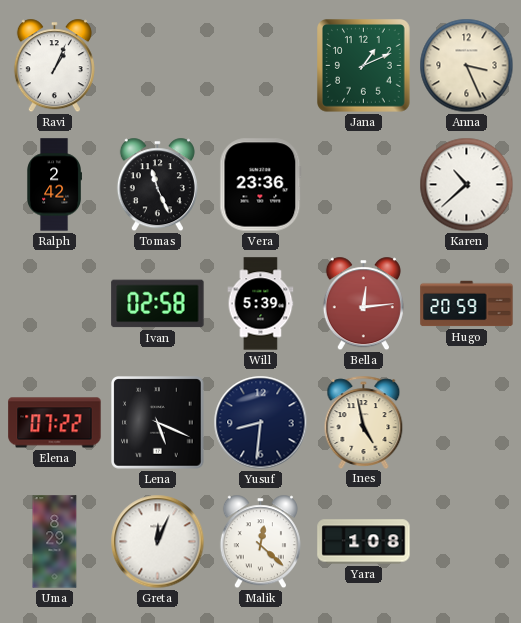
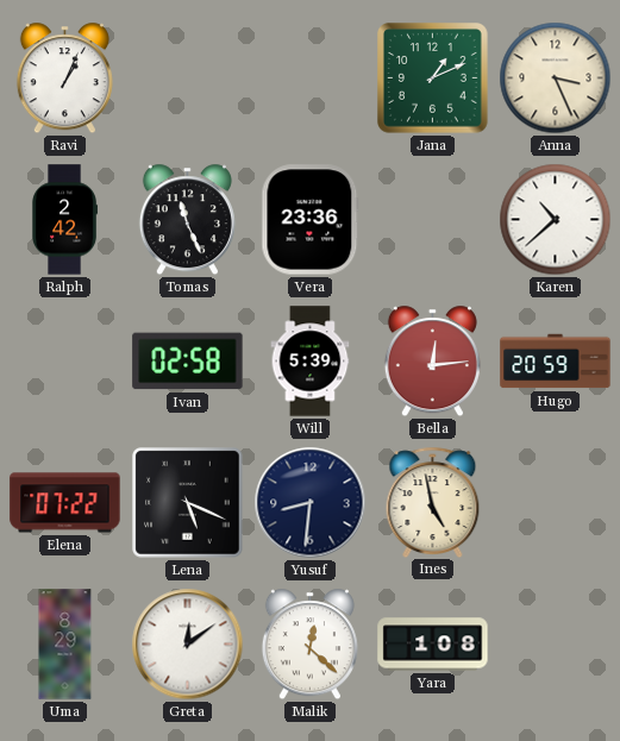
Greta: 12:04 -> 12:09
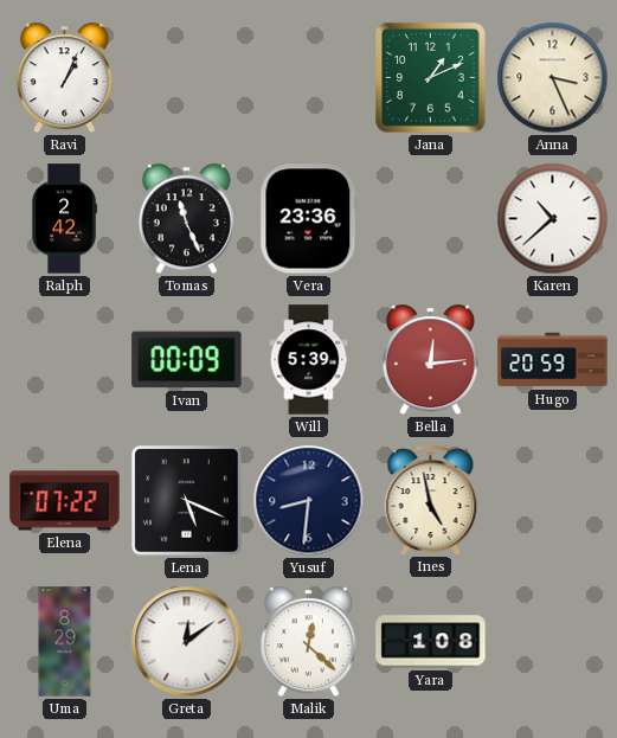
Ivan: 02:58 -> 00:09
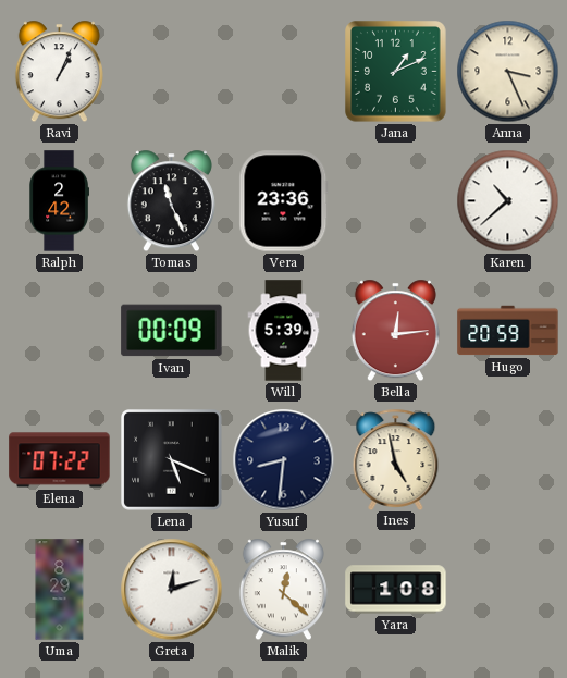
Greta: 12:09 -> 12:12
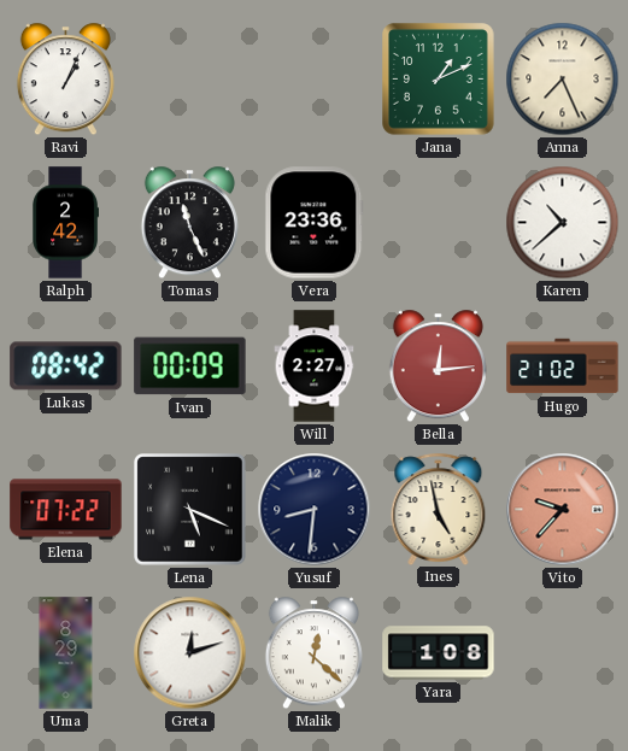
Anna: 3:26 -> 7:26
Lukas: none -> 08:42
Will: 5:39 -> 2:27
Hugo: 20:59 -> 21:02
Vito: none -> 9:37
